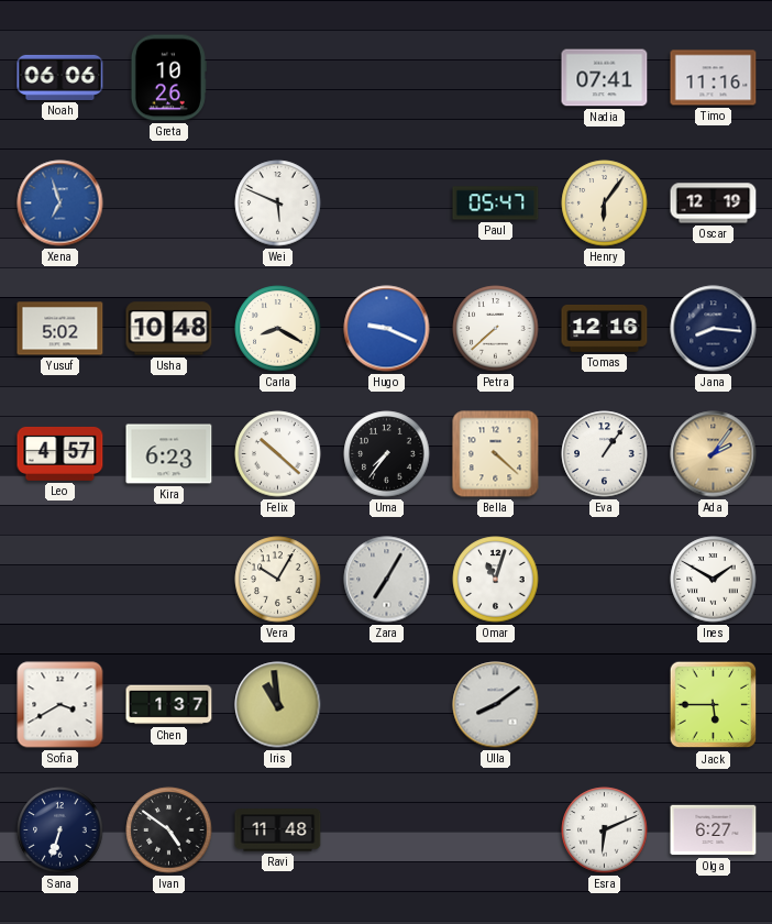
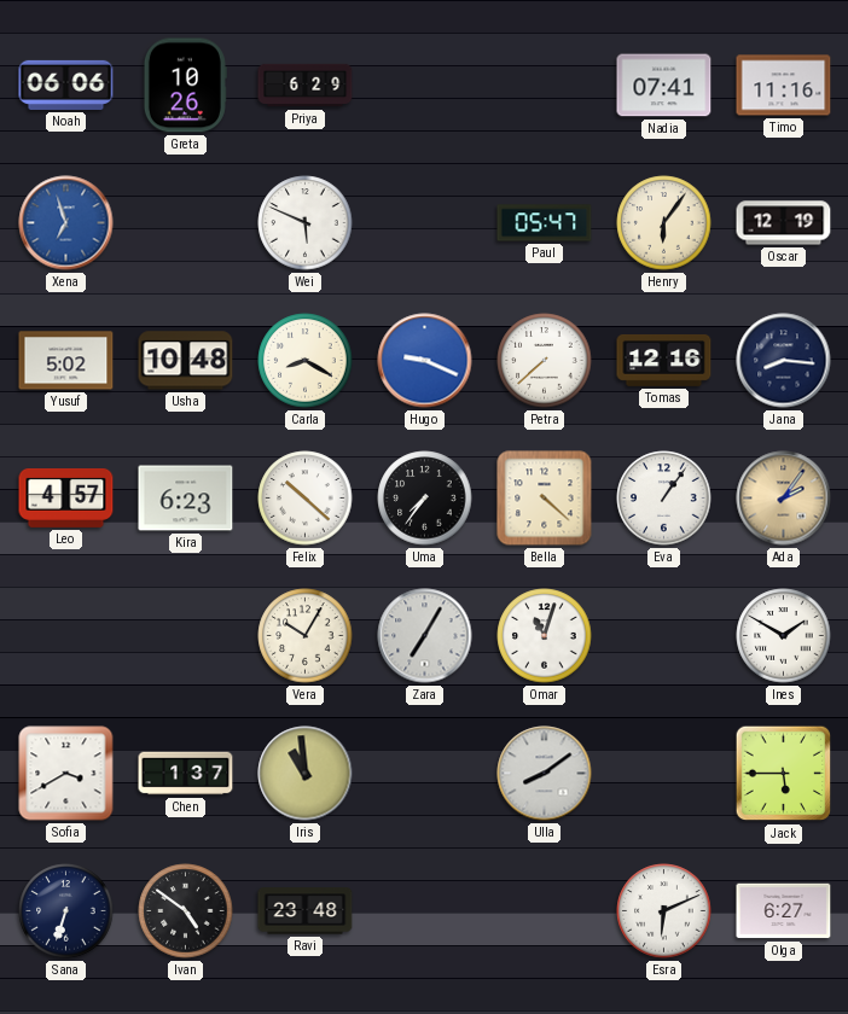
Priya: none -> 6:29
Ravi: 11:48 -> 23:48
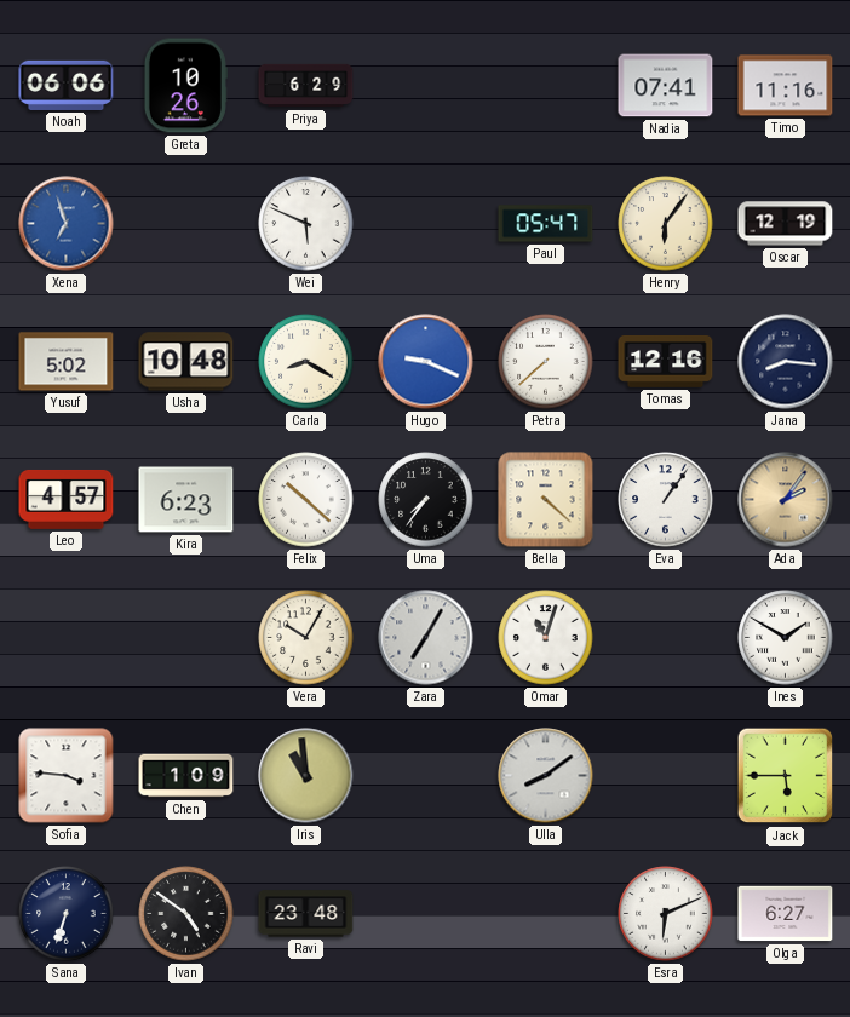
Sofia: 3:40 -> 3:46
Chen: 1:37 -> 1:09
